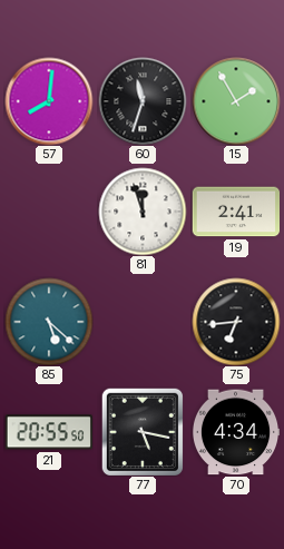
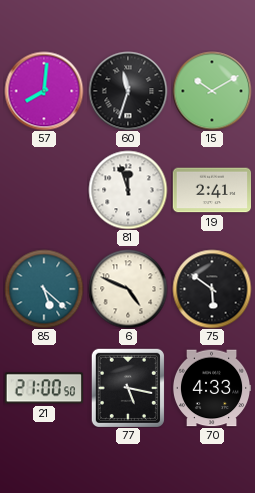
15: 1:55 -> 10:10
6: none -> 4:49
75: 6:44 -> 5:51
21: 20:55 -> 21:00
70: 4:34 -> 4:33
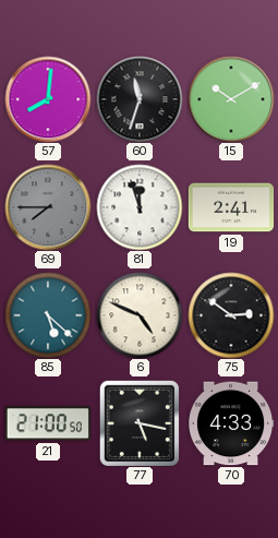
69: none -> 7:45
75: 5:51 -> 2:51
